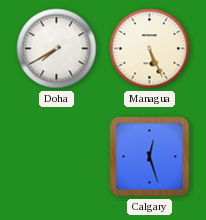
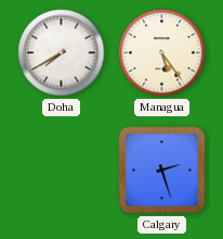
Managua: 5:26 -> 5:24
Calgary: 12:27 -> 2:27
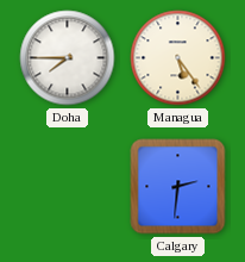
Doha: 7:40 -> 7:45
Calgary: 2:27 -> 2:31
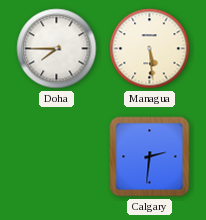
Managua: 5:24 -> 5:29
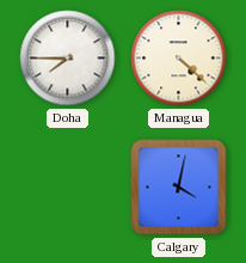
Managua: 5:29 -> 4:22
Calgary: 2:31 -> 4:02
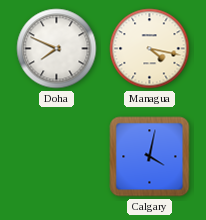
Doha: 7:45 -> 7:49
Managua: 4:22 -> 4:17
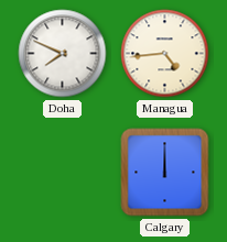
Managua: 4:17 -> 4:44
Calgary: 4:02 -> 12:00
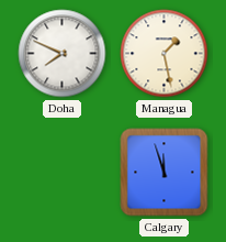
Managua: 4:44 -> 1:28
Calgary: 12:00 -> 11:57
